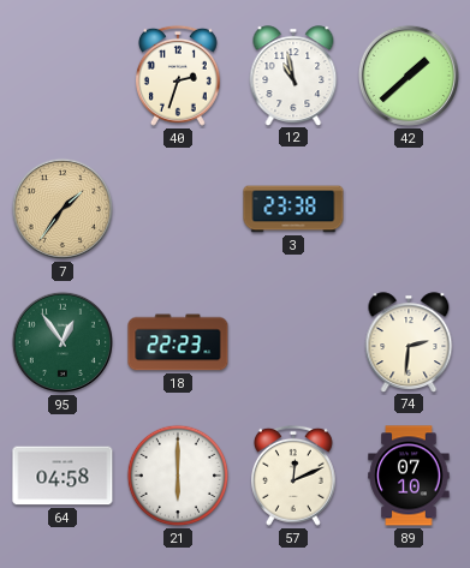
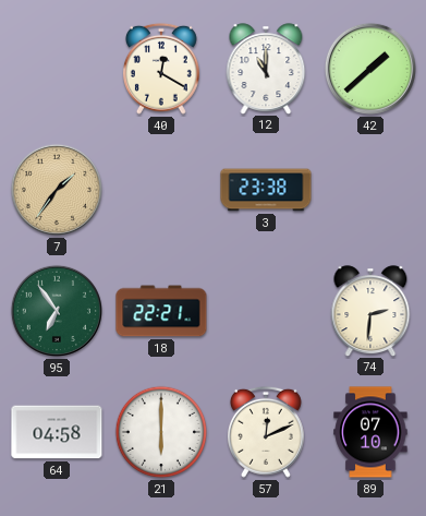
40: 2:33 -> 12:20
12: 10:58 -> 11:00
95: 12:54 -> 6:54
18: 22:23 -> 22:21
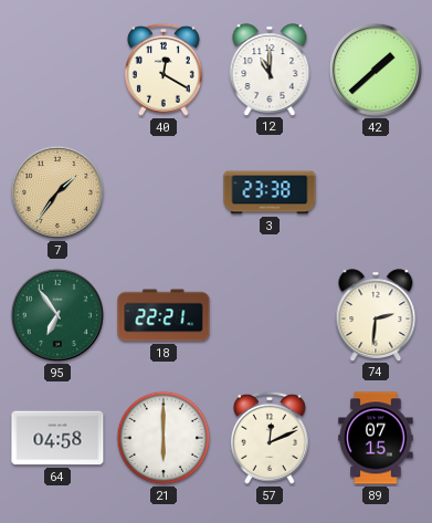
89: 07:10 -> 07:15
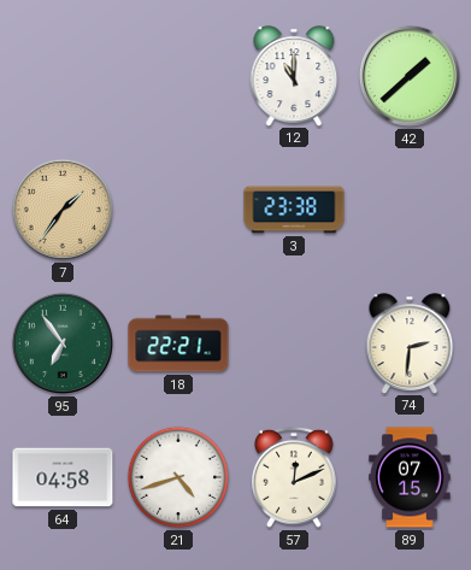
40: 12:20 -> none
21: 6:00 -> 4:42
